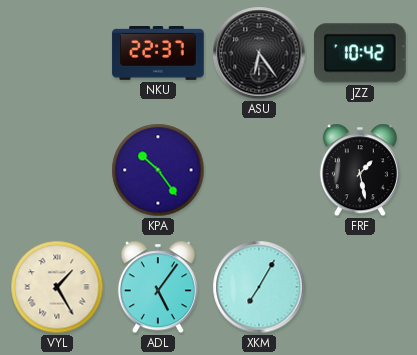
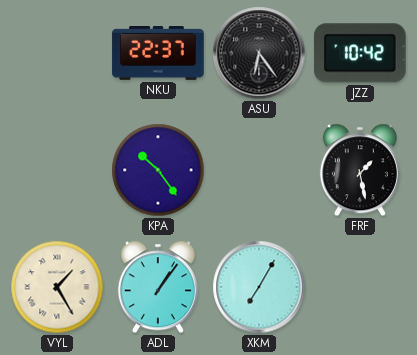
ADL: 5:06 -> 1:06
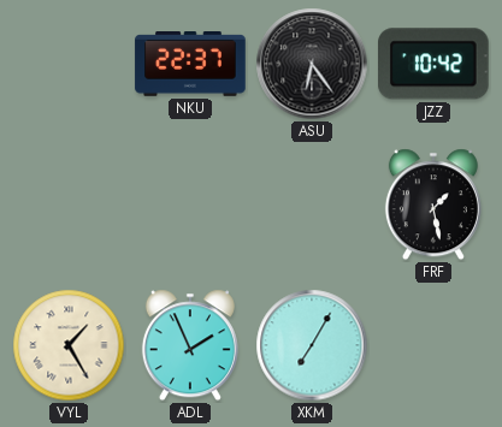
KPA: 10:24 -> none
ADL: 1:06 -> 1:56
